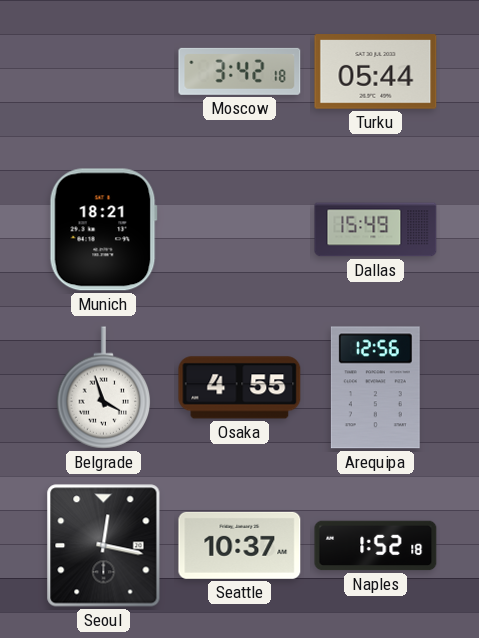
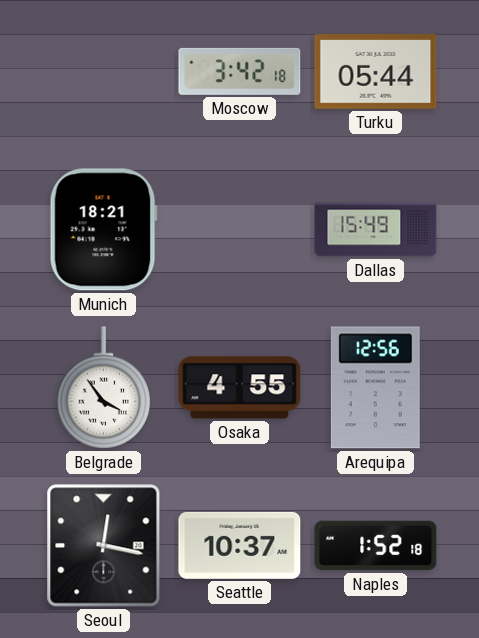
Belgrade: 3:57 -> 3:54
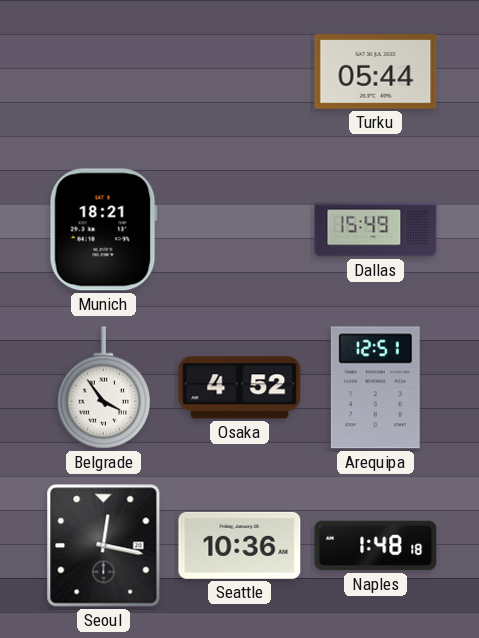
Moscow: 3:42 -> none
Osaka: 4:55 -> 4:52
Arequipa: 12:56 -> 12:51
Seattle: 10:37 -> 10:36
Naples: 1:52 -> 1:48
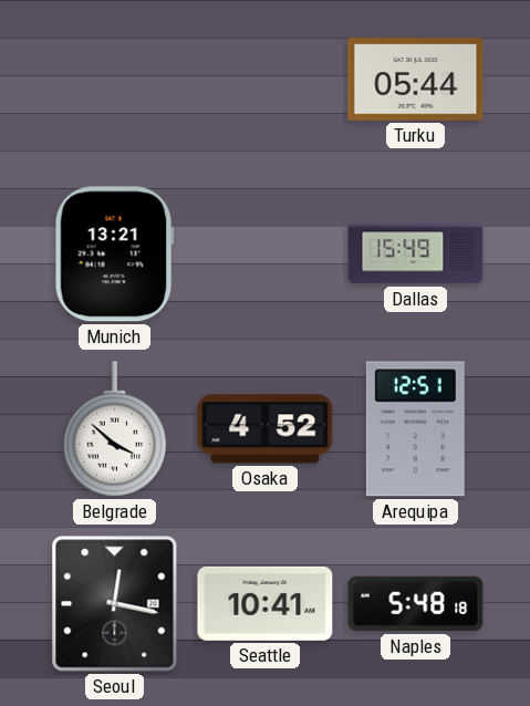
Munich: 18:21 -> 13:21
Belgrade: 3:54 -> 3:52
Seattle: 10:36 -> 10:41
Naples: 1:48 -> 5:48
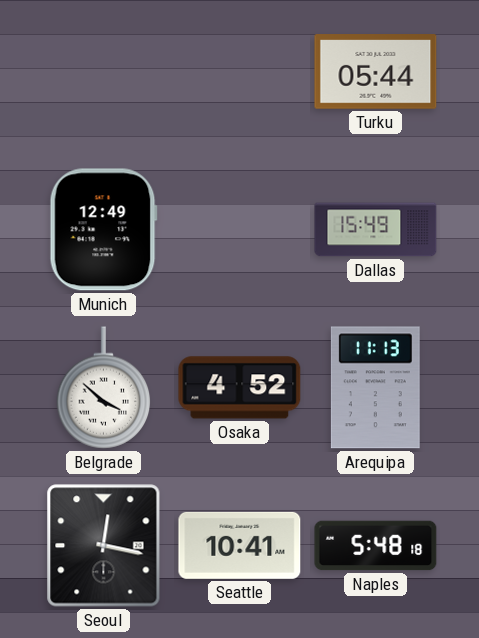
Munich: 13:21 -> 12:49
Arequipa: 12:51 -> 11:13
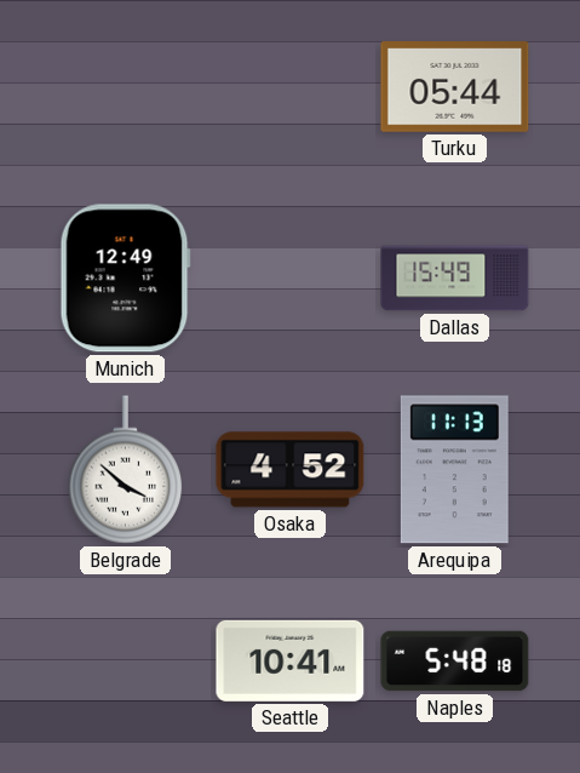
Seoul: 12:17 -> none
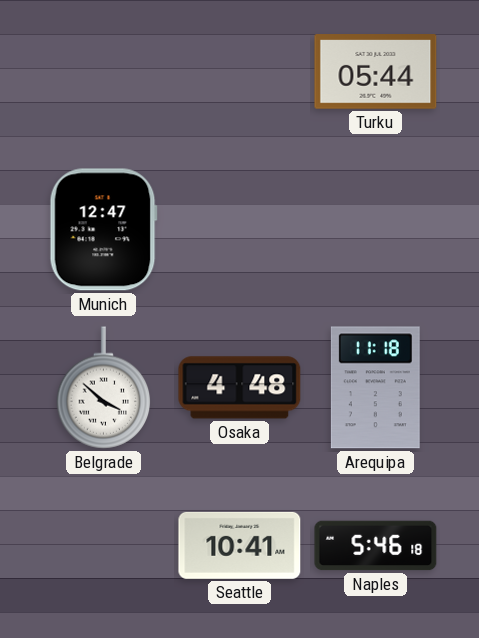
Munich: 12:49 -> 12:47
Dallas: 15:49 -> none
Osaka: 4:52 -> 4:48
Arequipa: 11:13 -> 11:18
Naples: 5:48 -> 5:46
